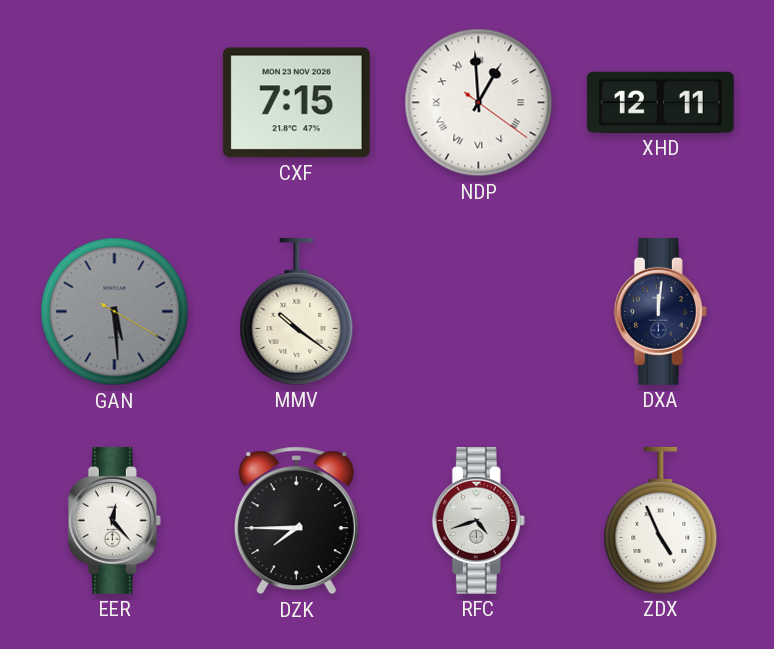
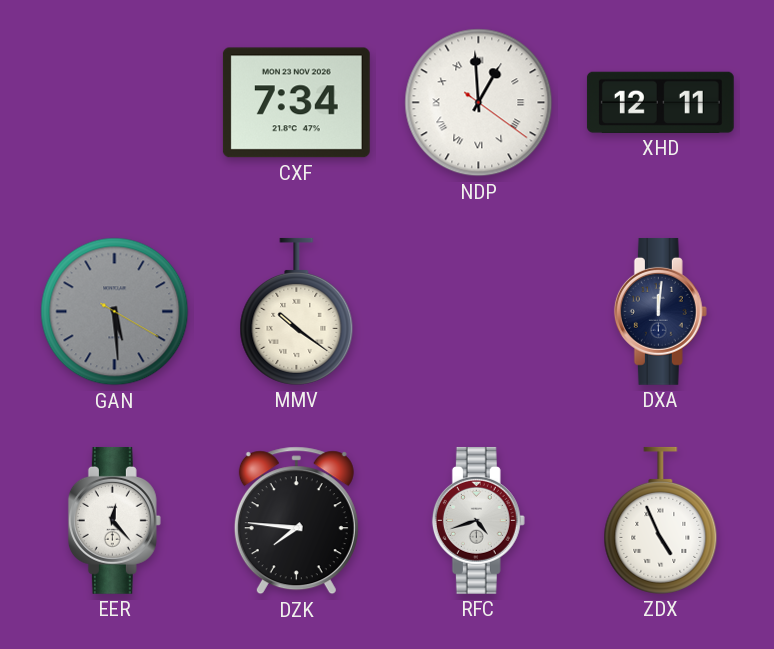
CXF: 7:15 -> 7:34
DZK: 7:45 -> 7:46
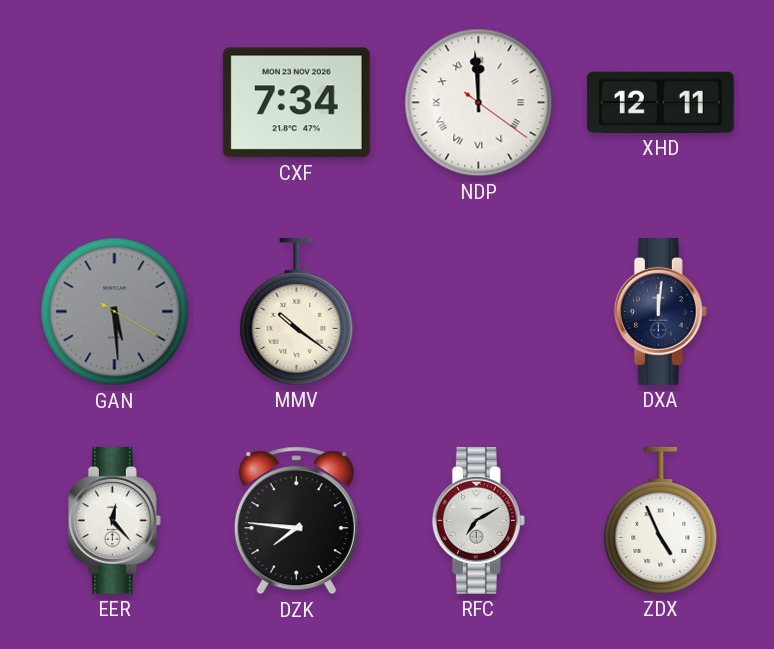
NDP: 12:59 -> 11:59
RFC: 4:42 -> 7:10
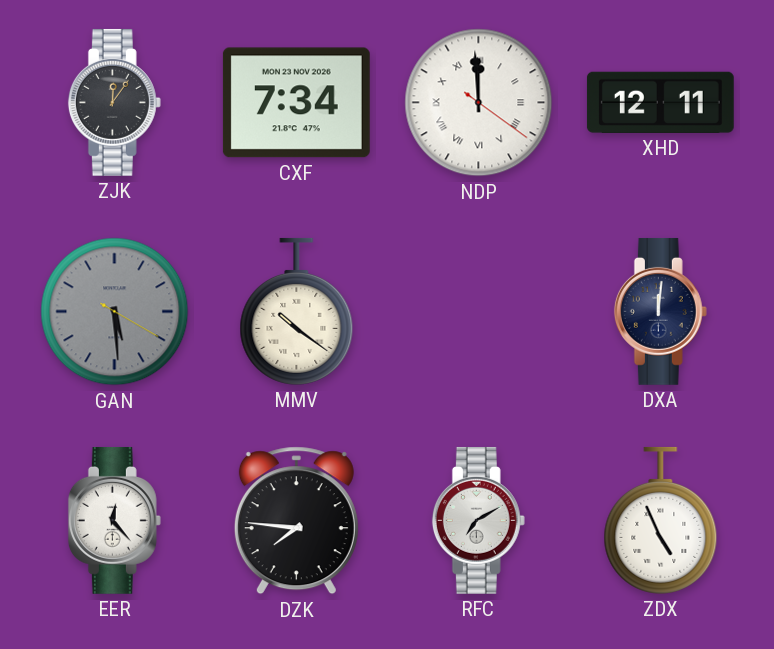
ZJK: none -> 12:06
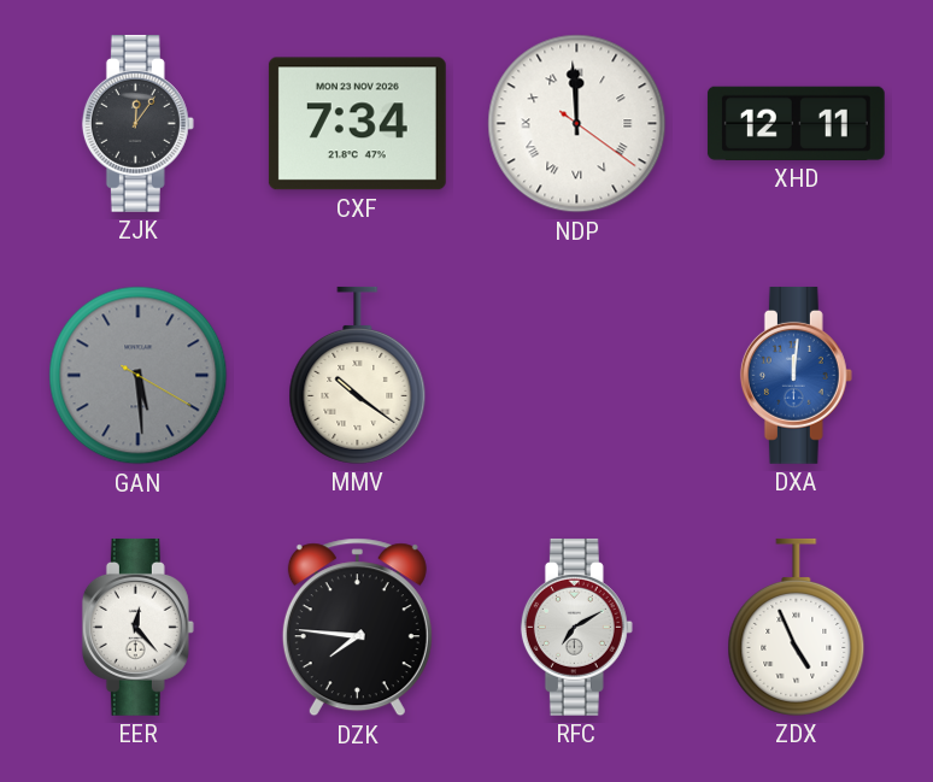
DXA dial: navy -> blue
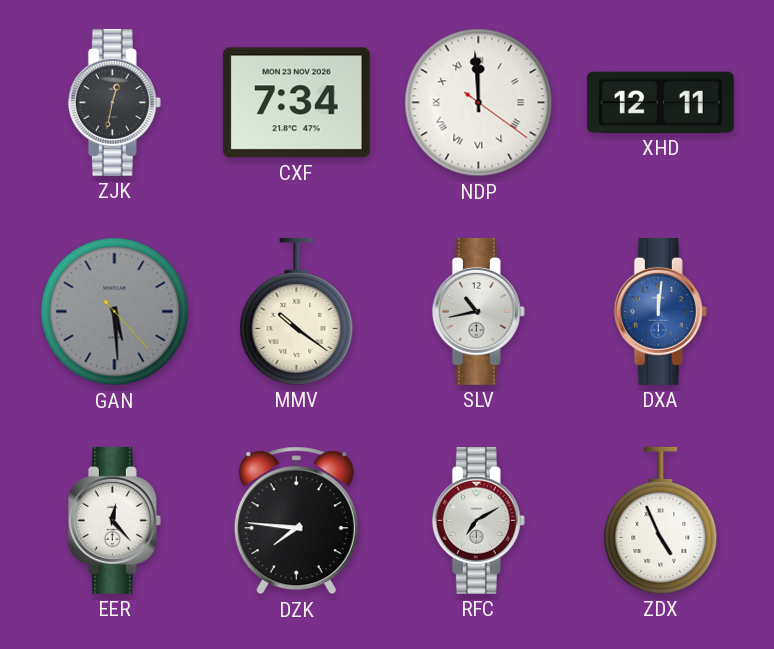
ZJK: 12:06 -> 12:32
GAN: 5:29:20 -> 5:29:23
SLV: none -> 10:43
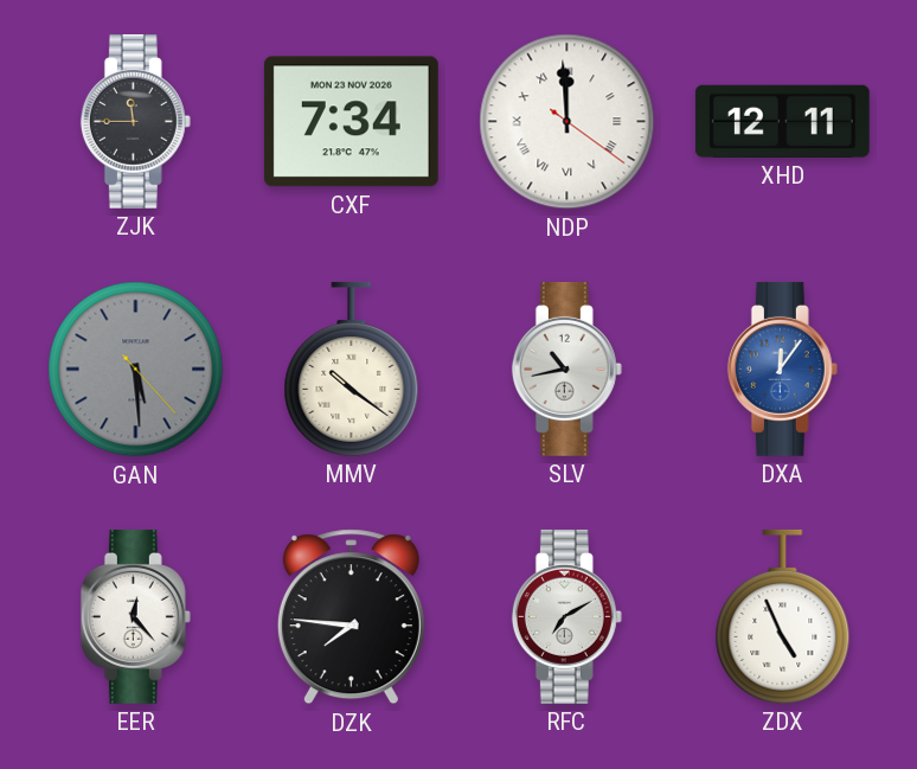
ZJK: 12:32 -> 11:45
DXA: 12:01 -> 12:06
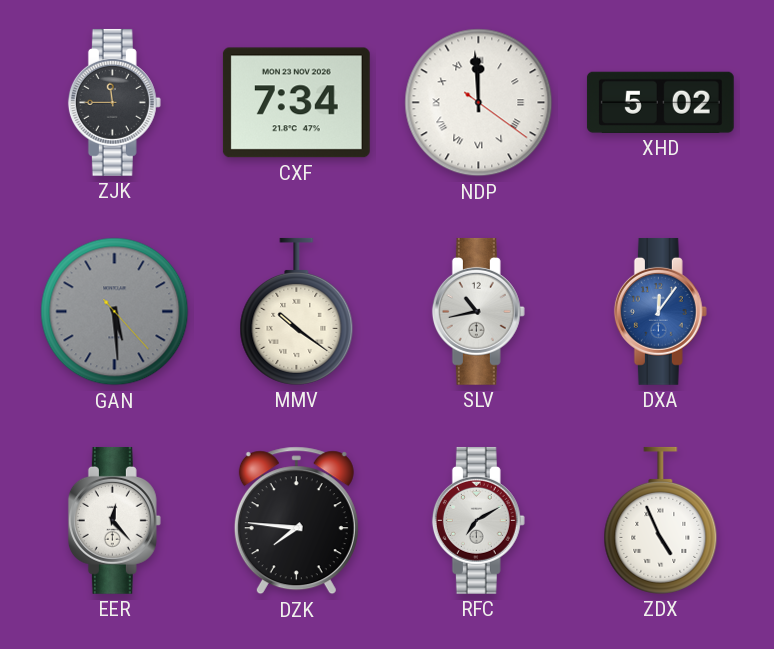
XHD: 12:11 -> 5:02
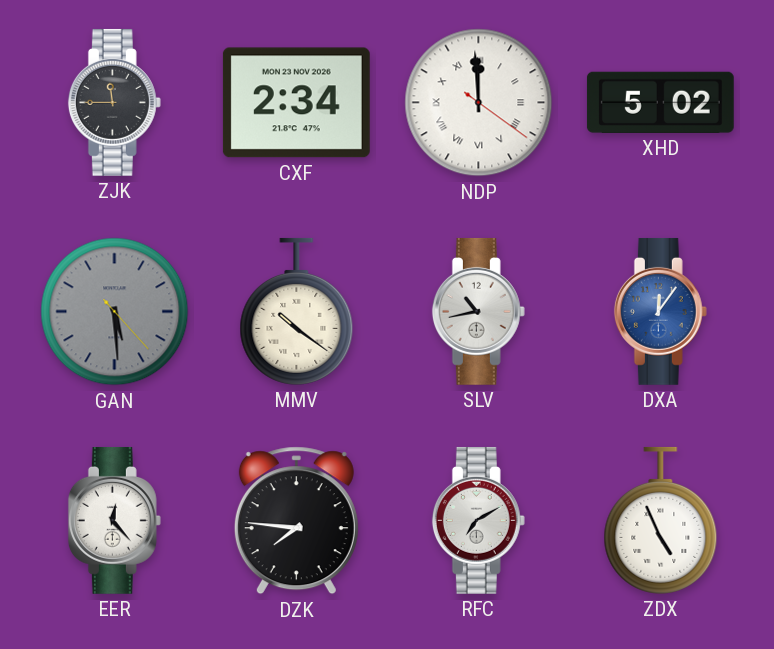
CXF: 7:34 -> 2:34
